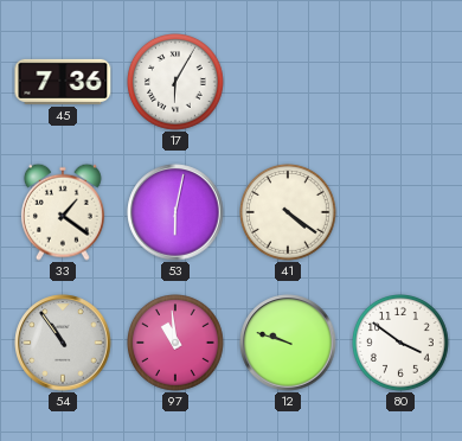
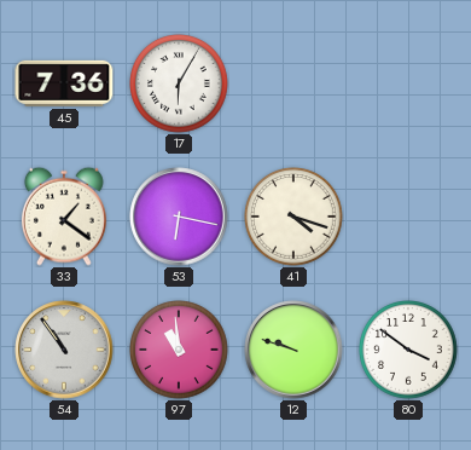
53: 6:02 -> 6:17
41: 4:21 -> 4:18
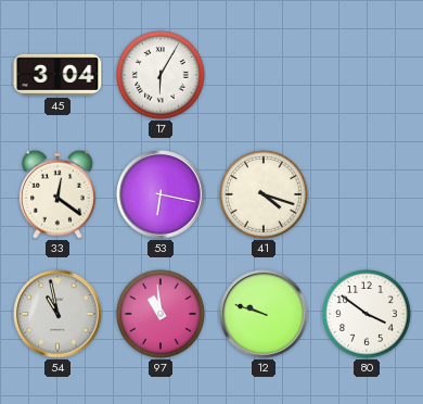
45: 7:36 -> 3:04
33: 1:21 -> 12:21
54: 10:54 -> 10:58
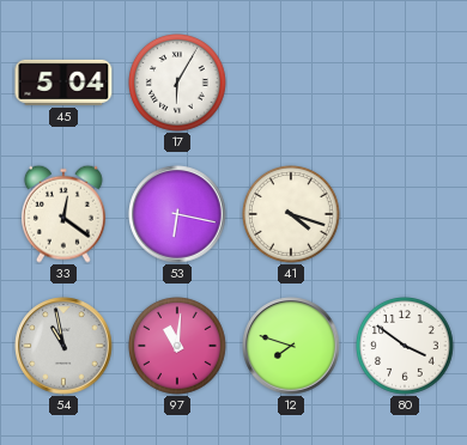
45: 3:04 -> 5:04
97: 10:59 -> 11:01
12: 9:48 -> 7:48
